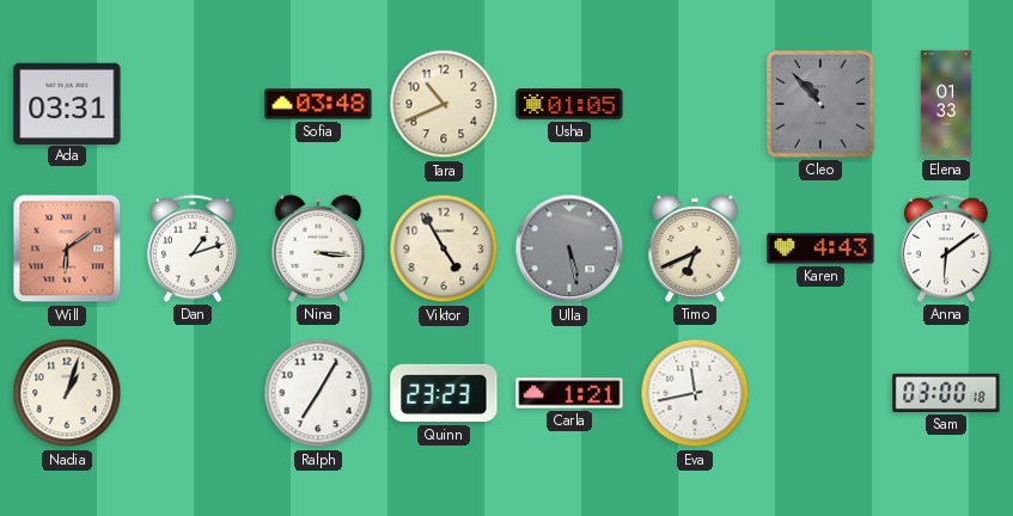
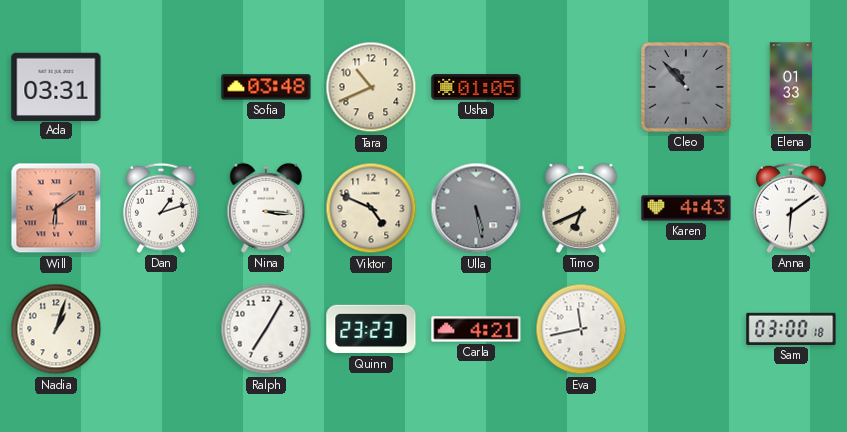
Viktor: 4:55 -> 4:49
Carla: 1:21 -> 4:21
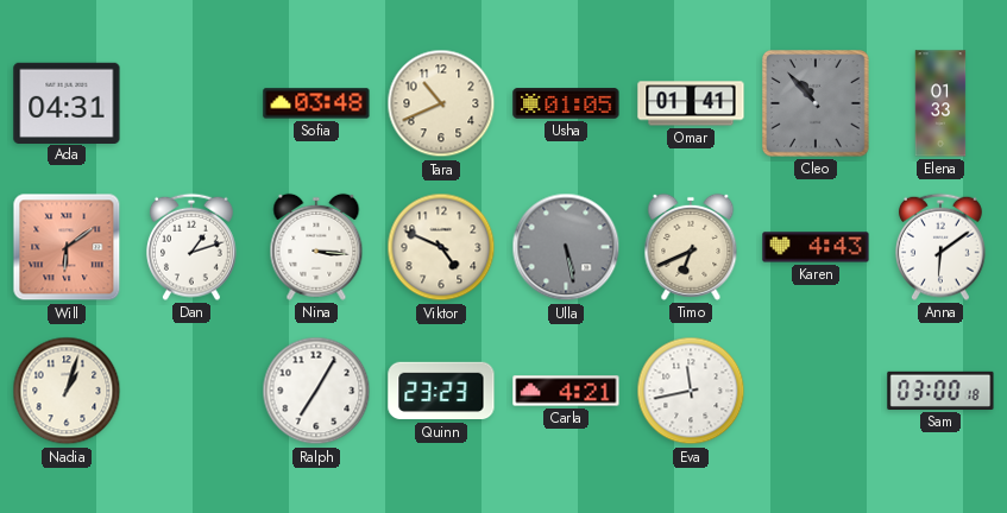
Ada: 03:31 -> 04:31
Omar: none -> 01:41
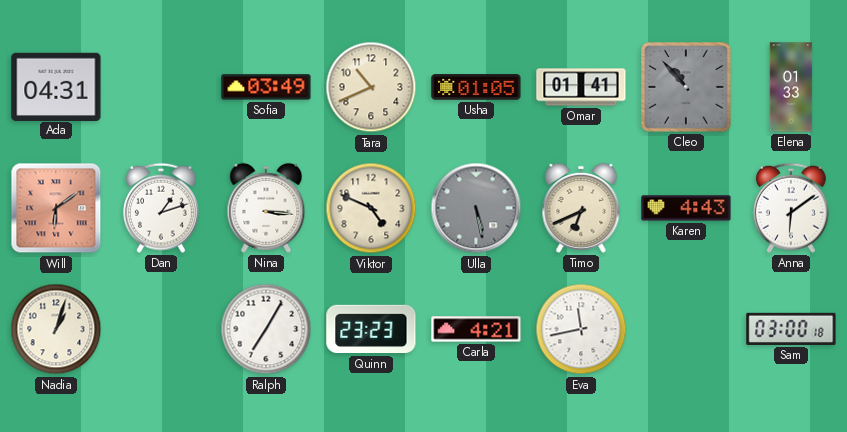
Sofia: 03:48 -> 03:49
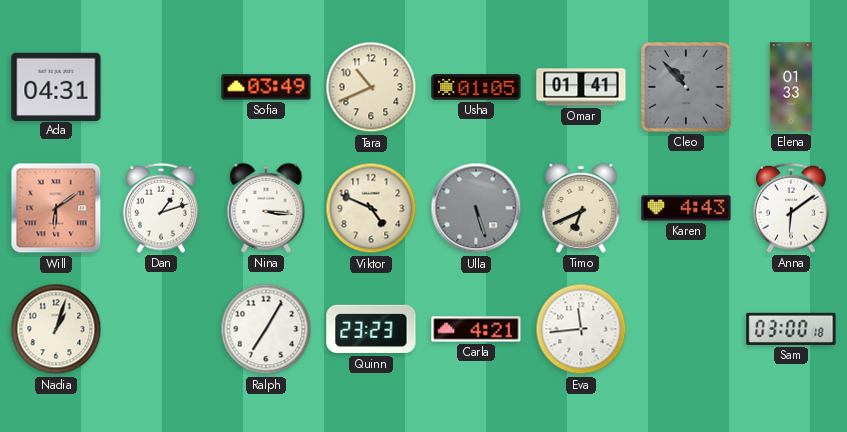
Ulla: 5:28 -> 5:27
Eva: 11:43 -> 11:44
